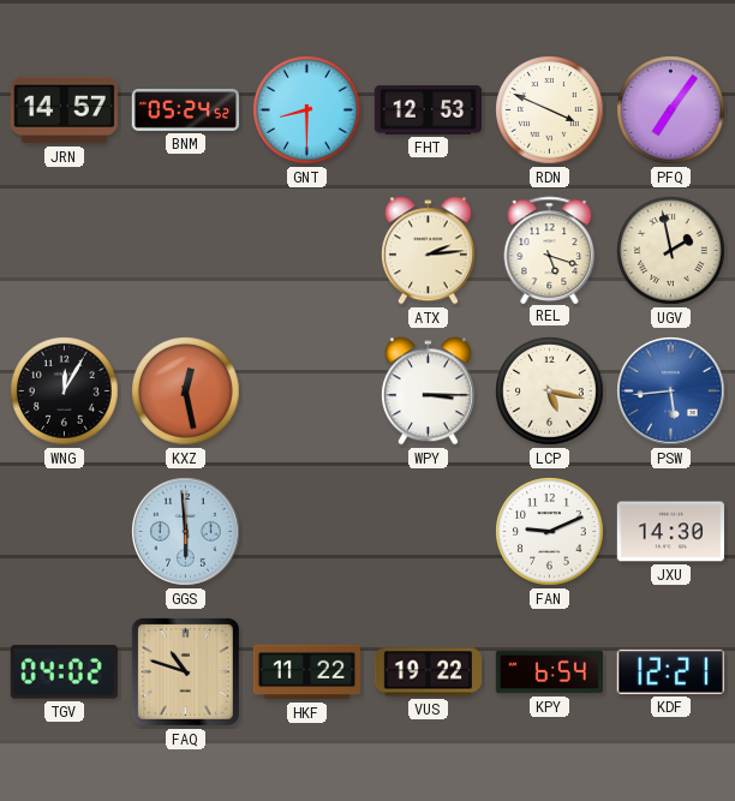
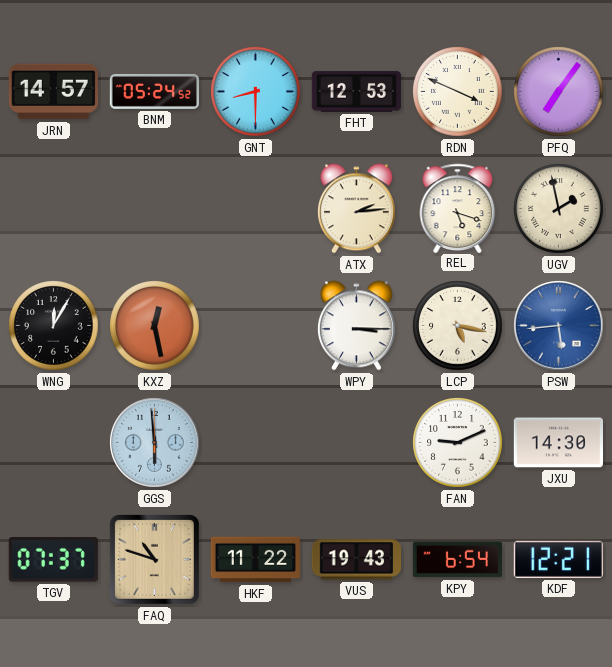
TGV: 04:02 -> 07:37
VUS: 19:22 -> 19:43
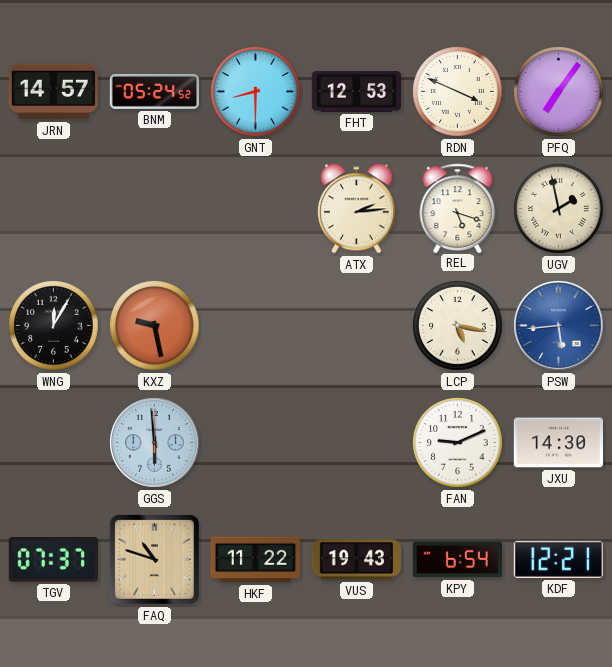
KXZ: 12:28 -> 9:28
WPY: 3:15 -> none
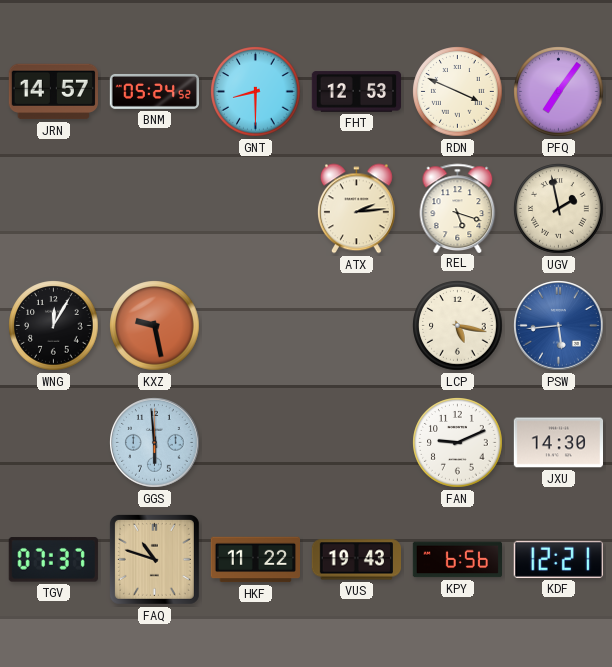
KPY: 6:54 -> 6:56
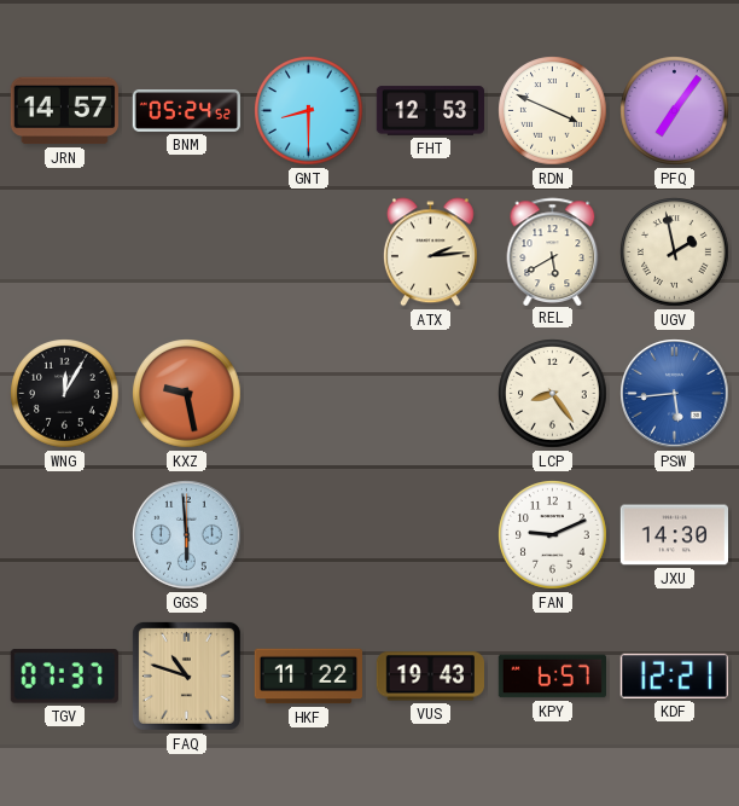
REL: 5:18 -> 5:40
LCP: 5:17 -> 8:24
KPY: 6:56 -> 6:57
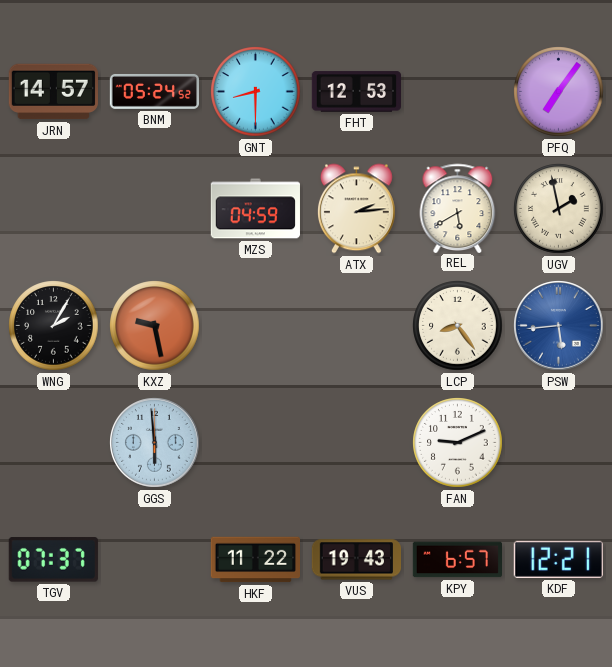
RDN: 3:49 -> none
MZS: none -> 04:59
WNG: 12:05 -> 2:05
JXU: 14:30 -> none
FAQ: 10:48 -> none
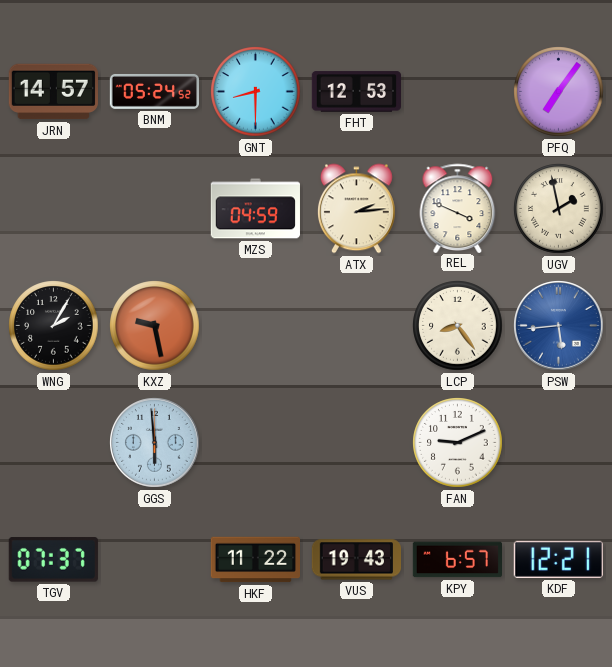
REL: 5:40 -> 3:49
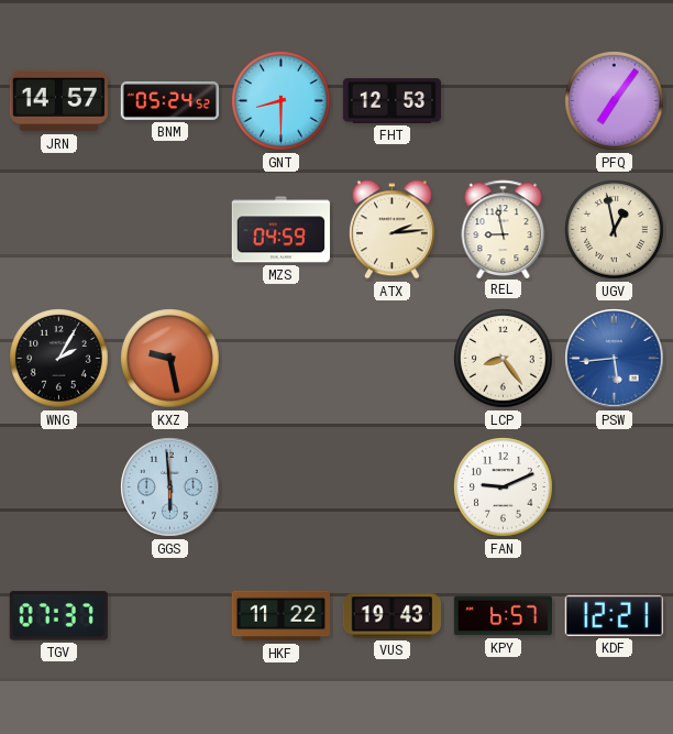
REL: 3:49 -> 8:58
UGV: 1:58 -> 12:58
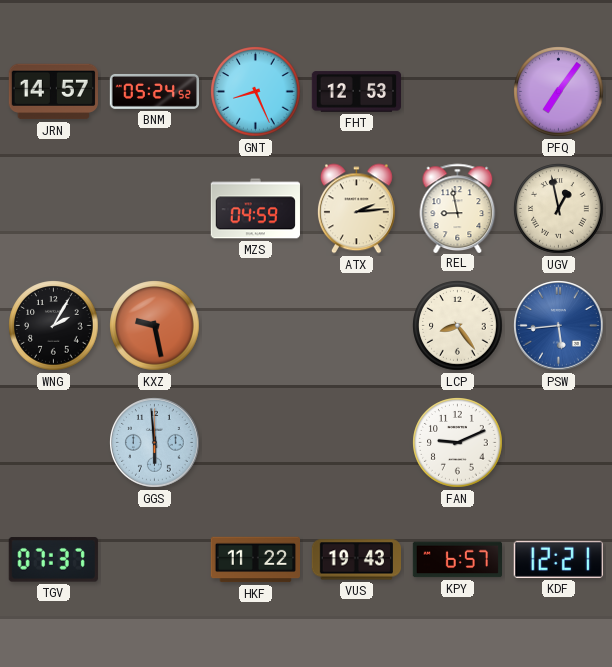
GNT: 8:30 -> 8:26
